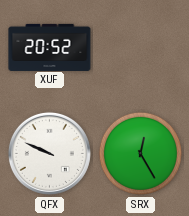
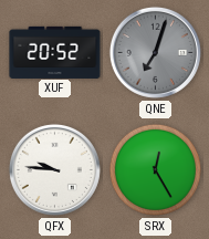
QNE: none -> 7:03
QFX: 9:49 -> 9:46
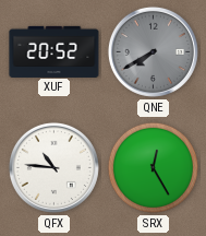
QNE: 7:03 -> 7:40
QFX: 9:46 -> 10:46
